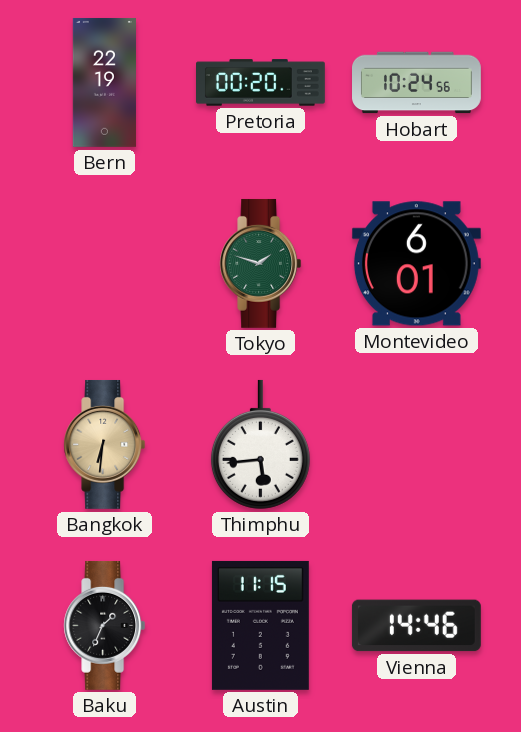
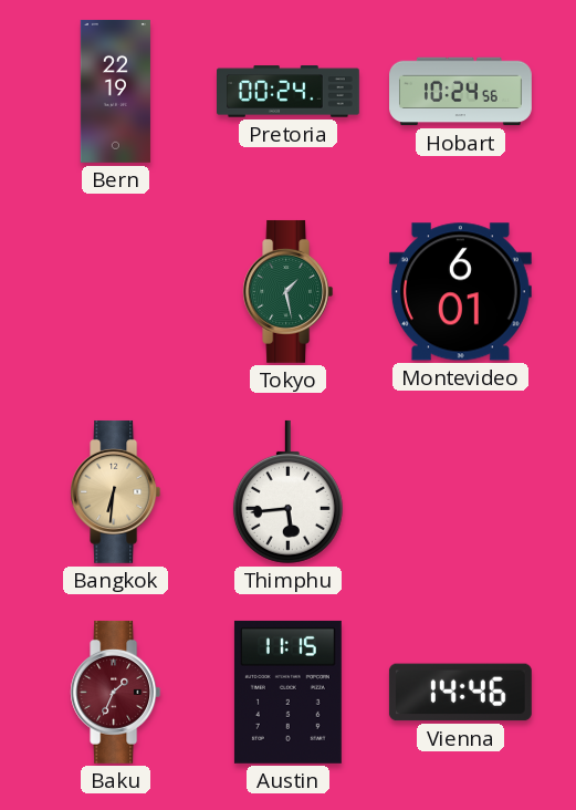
Pretoria: 00:20 -> 00:24
Tokyo: 1:48 -> 1:28
Baku dial: black -> burgundy
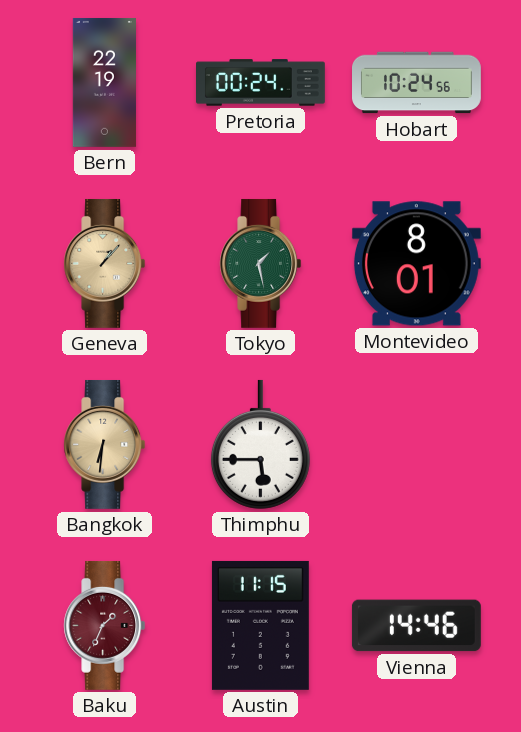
Geneva: none -> 1:07
Montevideo: 6:01 -> 8:01
Thimphu: 5:44 -> 5:45
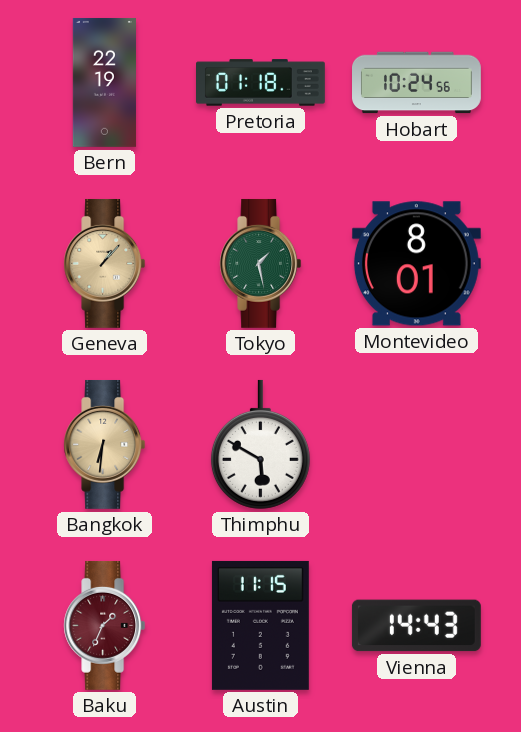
Pretoria: 00:24 -> 01:18
Thimphu: 5:45 -> 5:50
Vienna: 14:46 -> 14:43
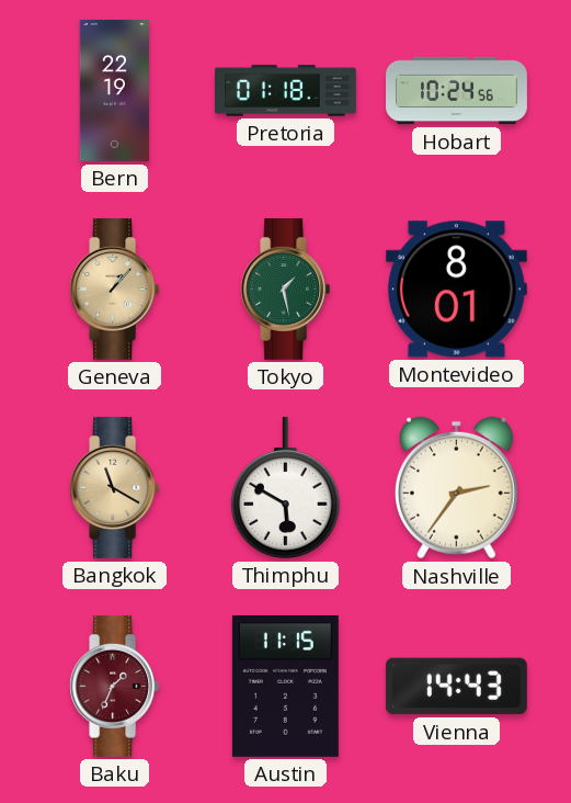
Bangkok: 6:31 -> 11:20
Nashville: none -> 2:36
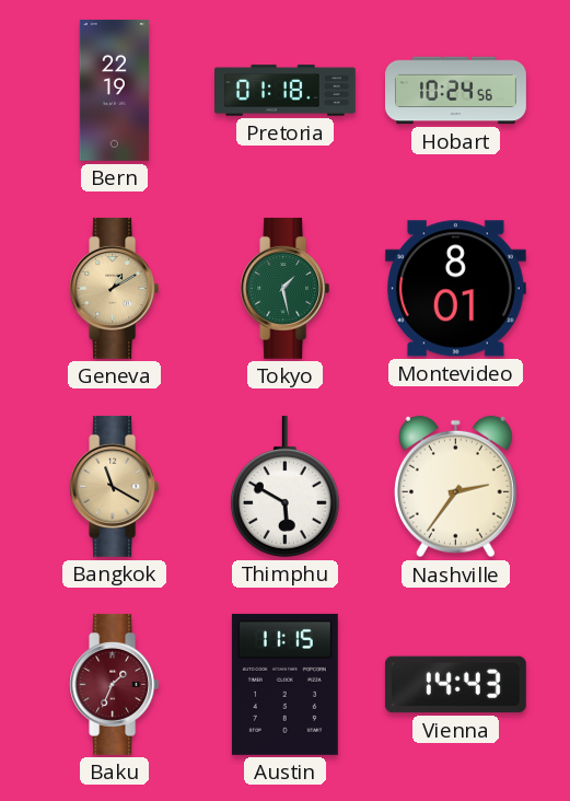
Geneva: 1:07 -> 1:10
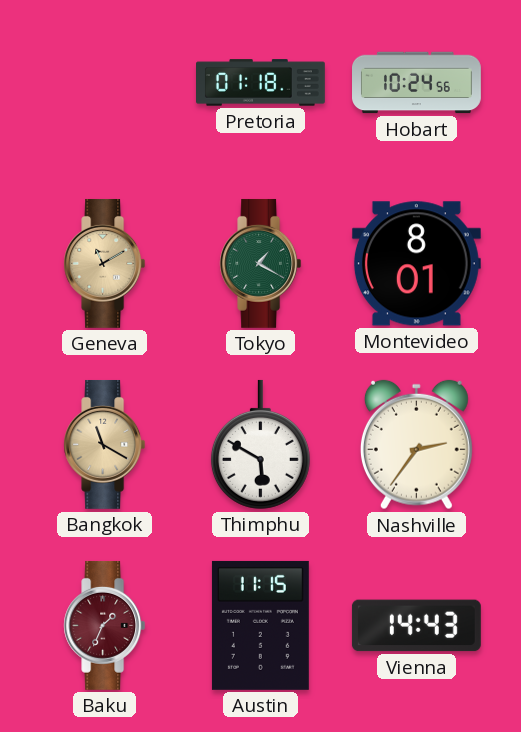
Bern: 22:19 -> none
Geneva: 1:10 -> 11:10
Tokyo: 1:28 -> 1:20
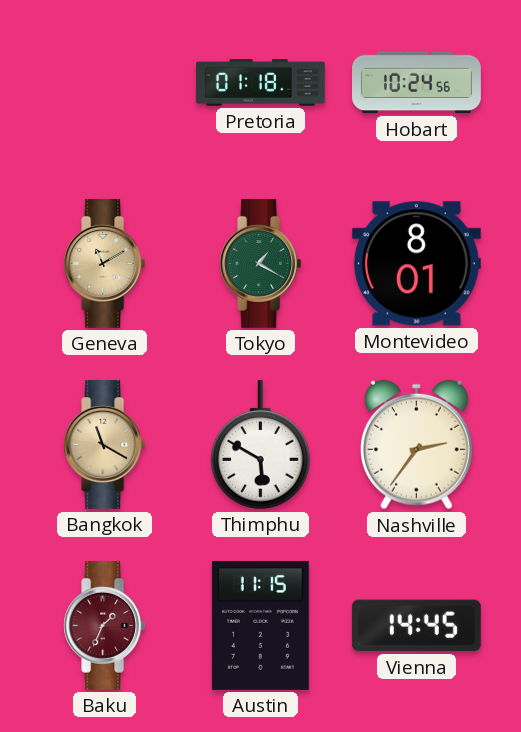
Vienna: 14:43 -> 14:45
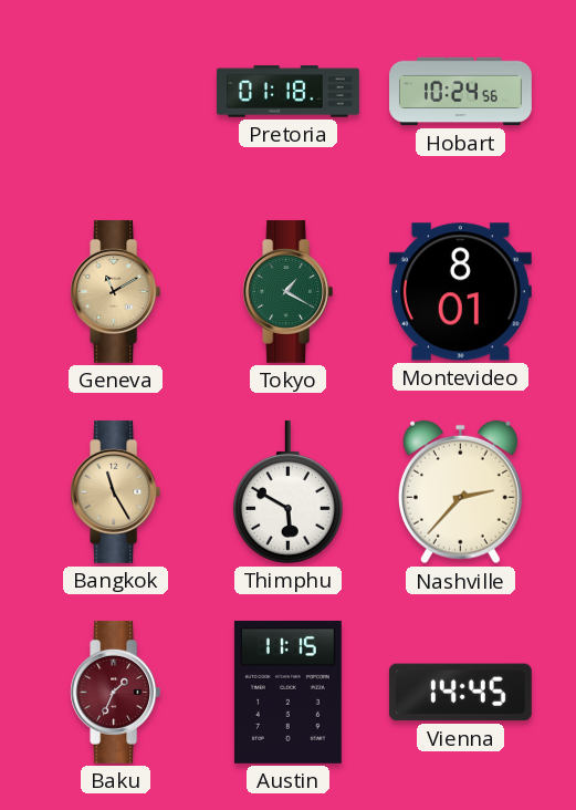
Bangkok: 11:20 -> 11:25
Nashville: 2:36 -> 2:37
